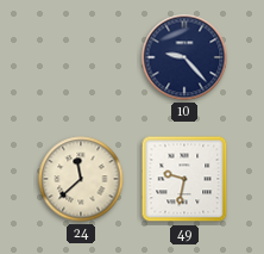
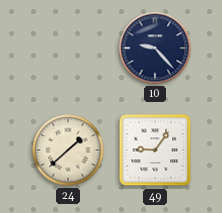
24: 11:38 -> 1:38
49: 9:32 -> 9:06
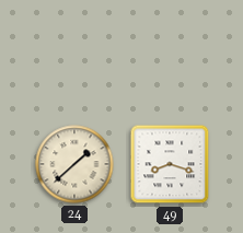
10: 9:23 -> none
49: 9:06 -> 8:18
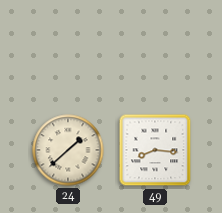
49: 8:18 -> 8:16
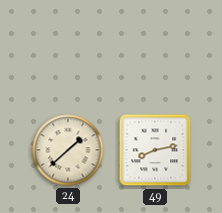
49: 8:16 -> 8:13
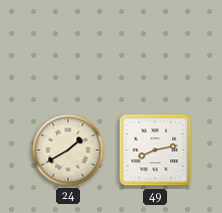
24: 1:38 -> 1:40
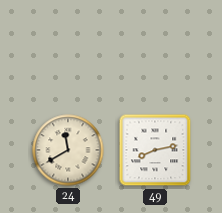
24: 1:40 -> 11:40
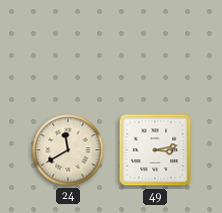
49: 8:13 -> 3:13
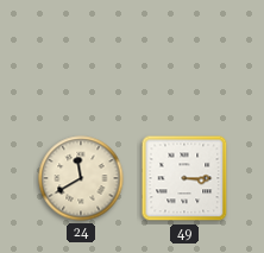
49: 3:13 -> 3:15
